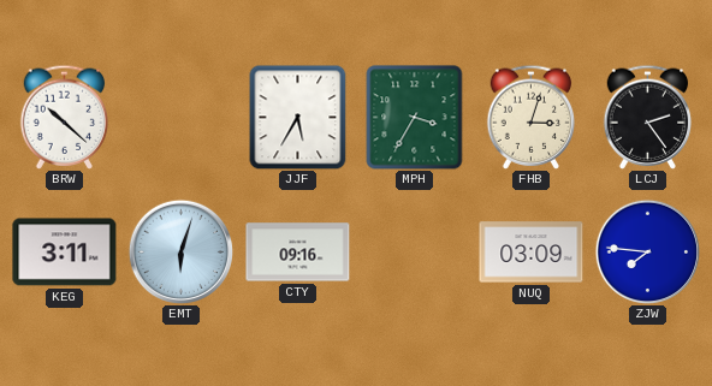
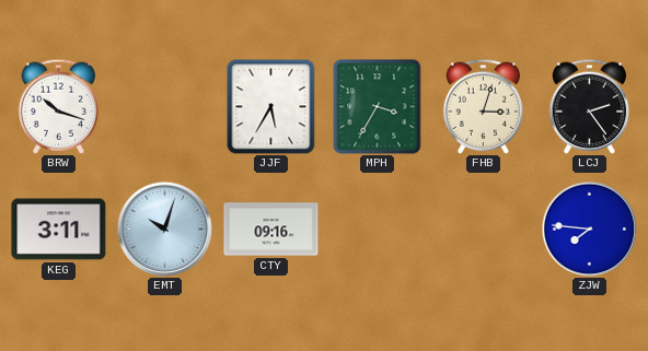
BRW: 10:22 -> 10:18
EMT: 6:03 -> 10:03
NUQ: 03:09 -> none
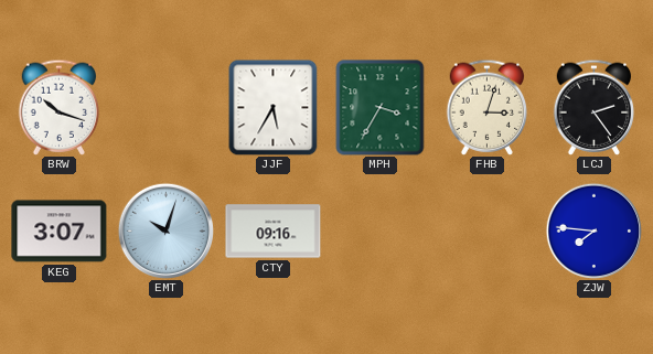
KEG: 3:11 -> 3:07
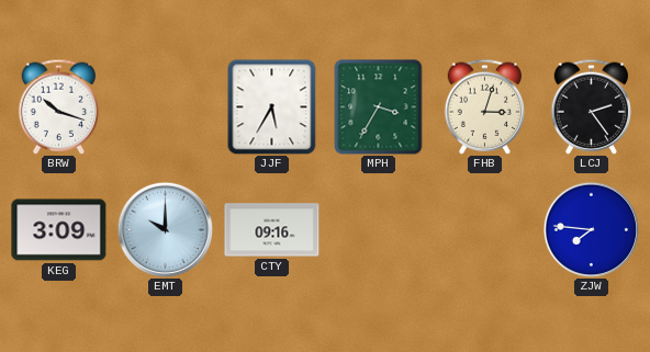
KEG: 3:07 -> 3:09
EMT: 10:03 -> 10:00
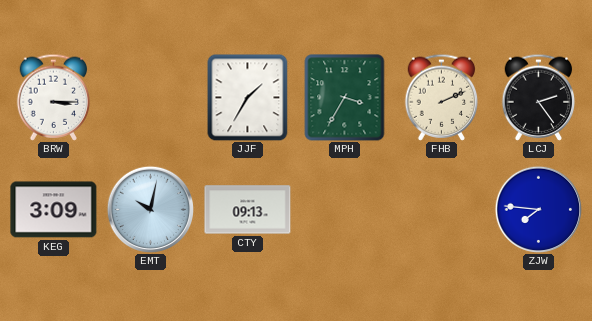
BRW: 10:18 -> 3:15
JJF: 5:35 -> 1:35
FHB: 3:03 -> 2:11
EMT: 10:00 -> 10:02
CTY: 09:16 -> 09:13
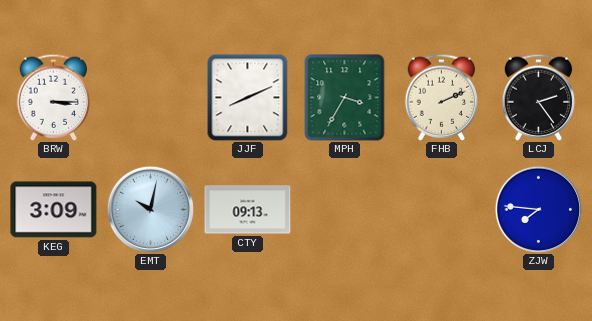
JJF: 1:35 -> 8:11
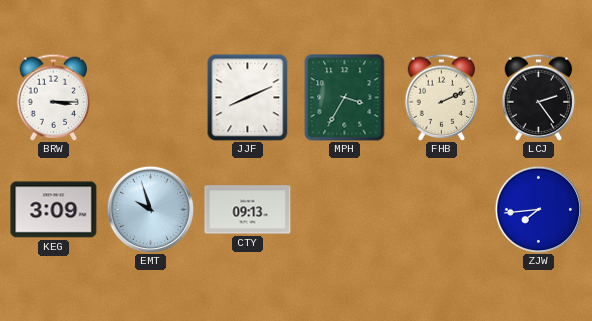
EMT: 10:02 -> 9:57
ZJW: 7:46 -> 7:44
